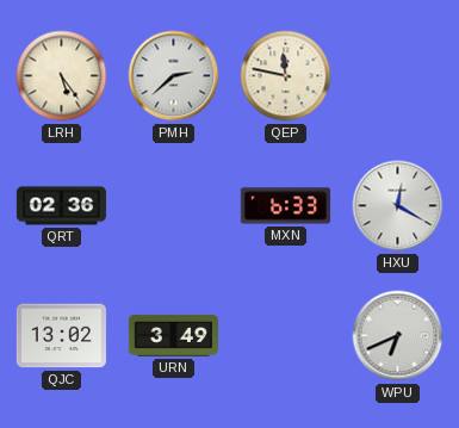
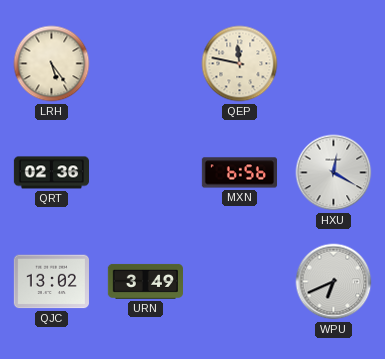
PMH: 2:38 -> none
MXN: 6:33 -> 6:56
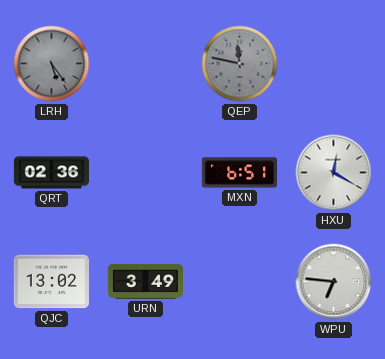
LRH dial: cream -> grey
QEP dial: cream -> grey
MXN: 6:56 -> 6:51
WPU: 6:41 -> 6:46
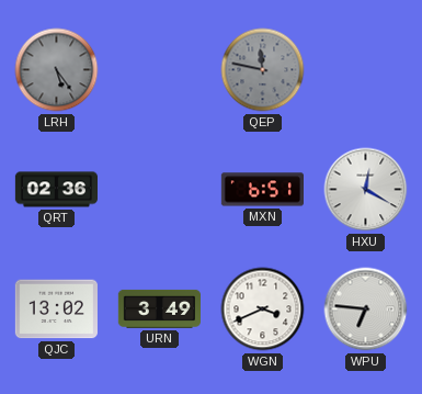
WGN: none -> 3:41
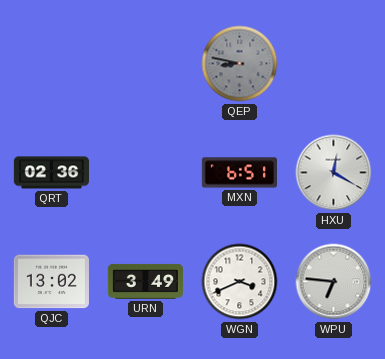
LRH: 5:24 -> none
QEP: 11:47 -> 8:47
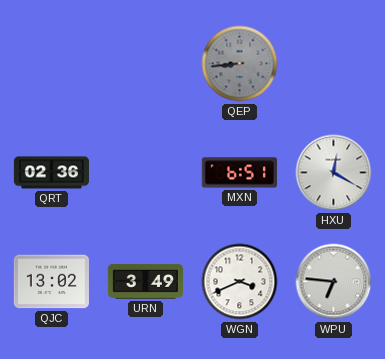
QEP: 8:47 -> 8:44
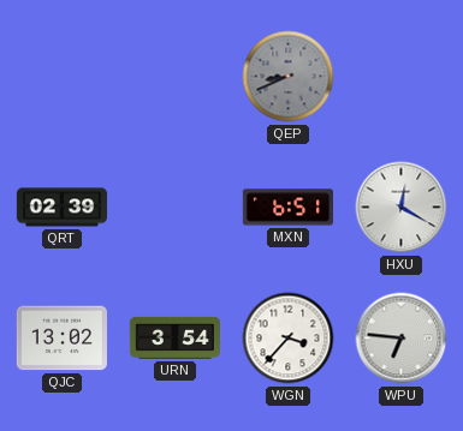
QEP: 8:44 -> 8:41
QRT: 02:36 -> 02:39
URN: 3:49 -> 3:54
WGN: 3:41 -> 3:37
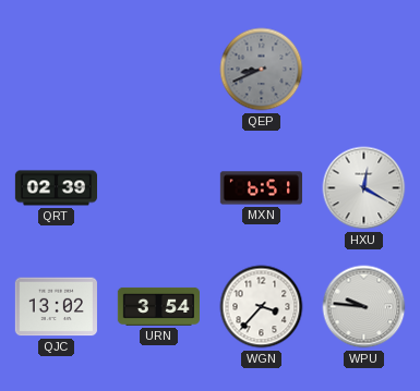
WPU: 6:46 -> 9:46
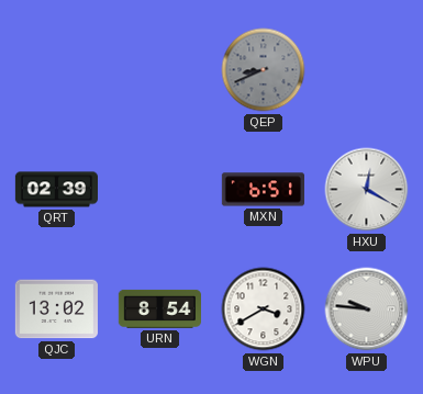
URN: 3:54 -> 8:54
WGN: 3:37 -> 3:40
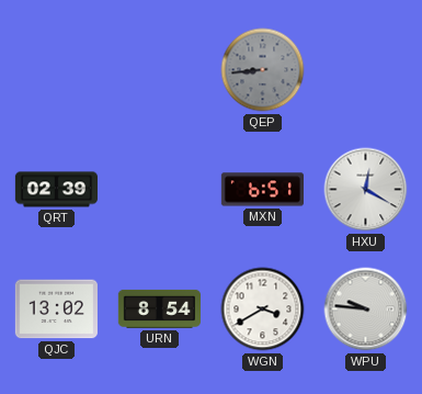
QEP: 8:41 -> 8:44
